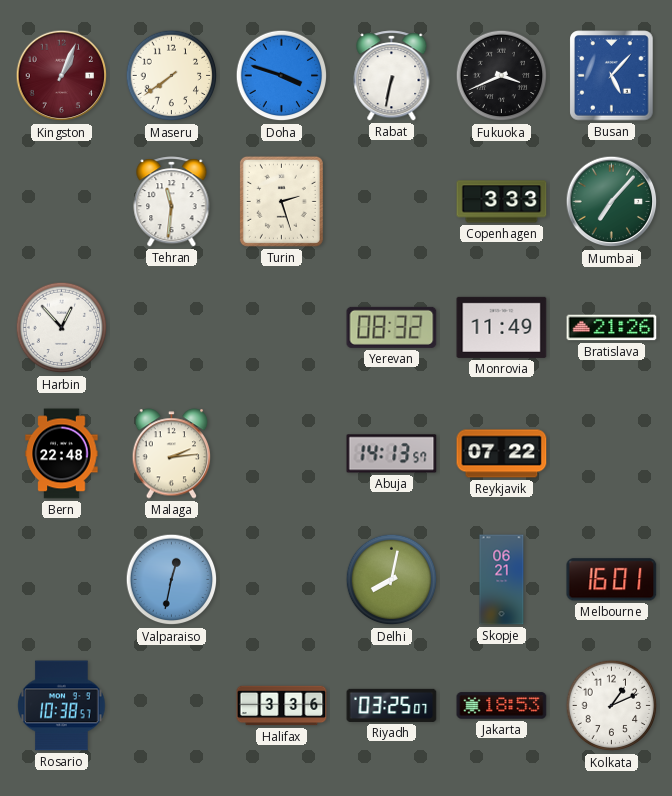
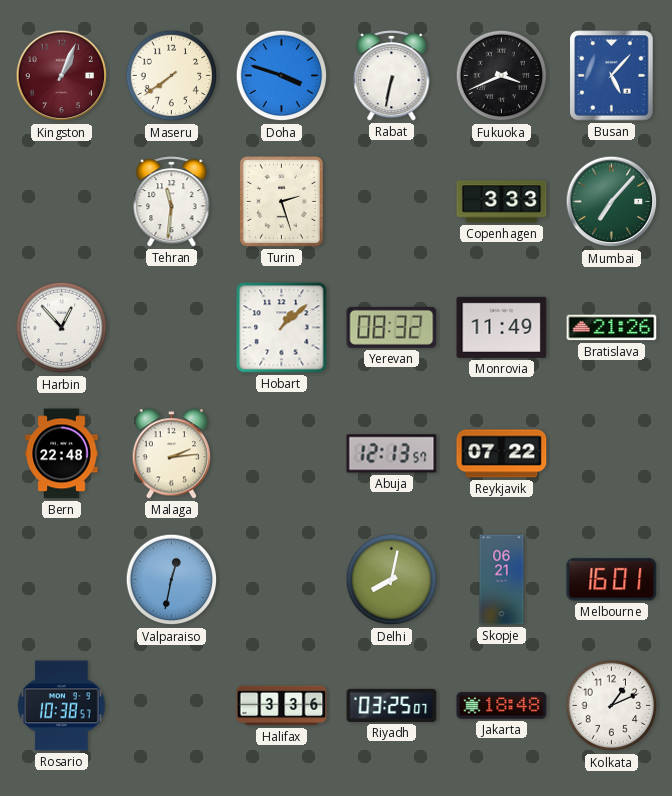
Hobart: none -> 1:08
Abuja: 14:13 -> 12:13
Jakarta: 18:53 -> 18:48
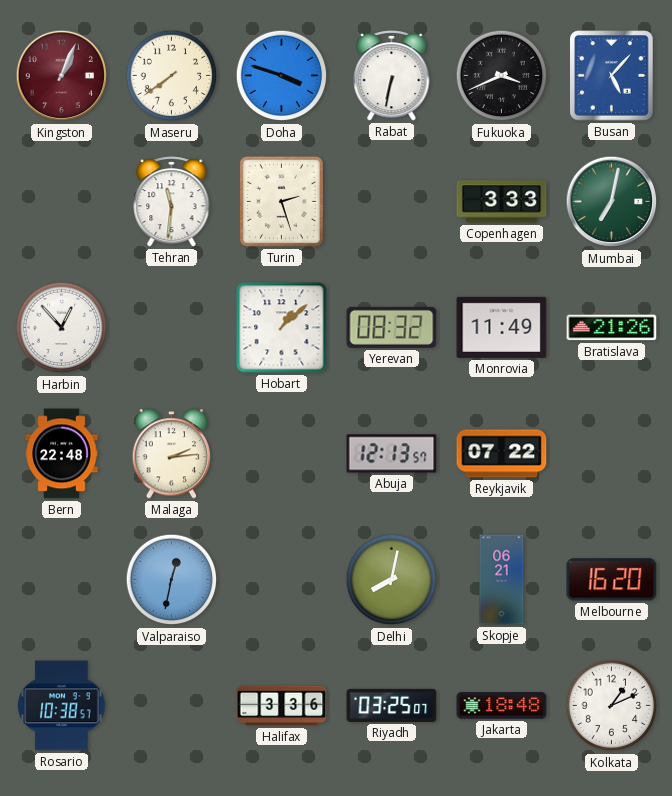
Mumbai: 7:07 -> 7:02
Melbourne: 16:01 -> 16:20
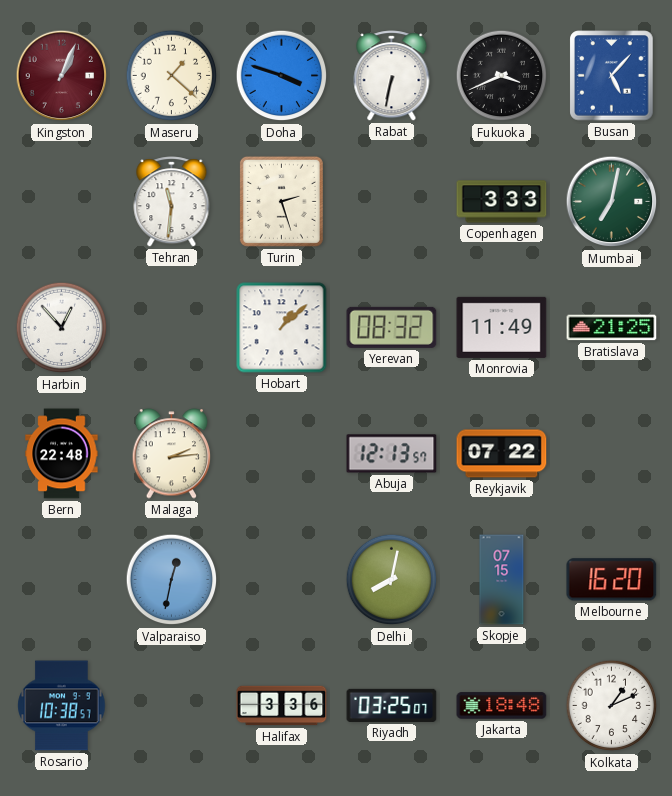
Maseru: 7:39 -> 1:22
Bratislava: 21:26 -> 21:25
Skopje: 06:21 -> 07:15
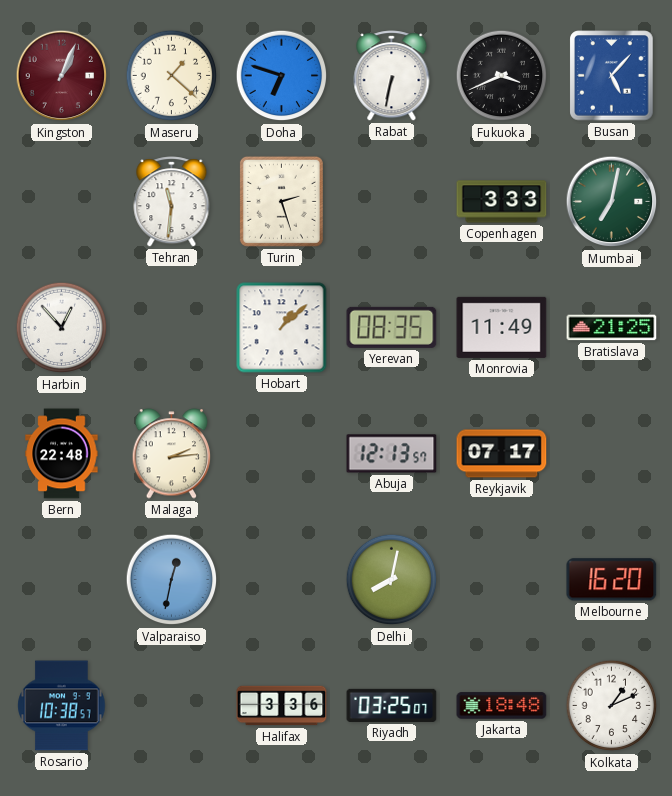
Doha: 3:48 -> 6:48
Yerevan: 08:32 -> 08:35
Reykjavik: 07:22 -> 07:17
Skopje: 07:15 -> none
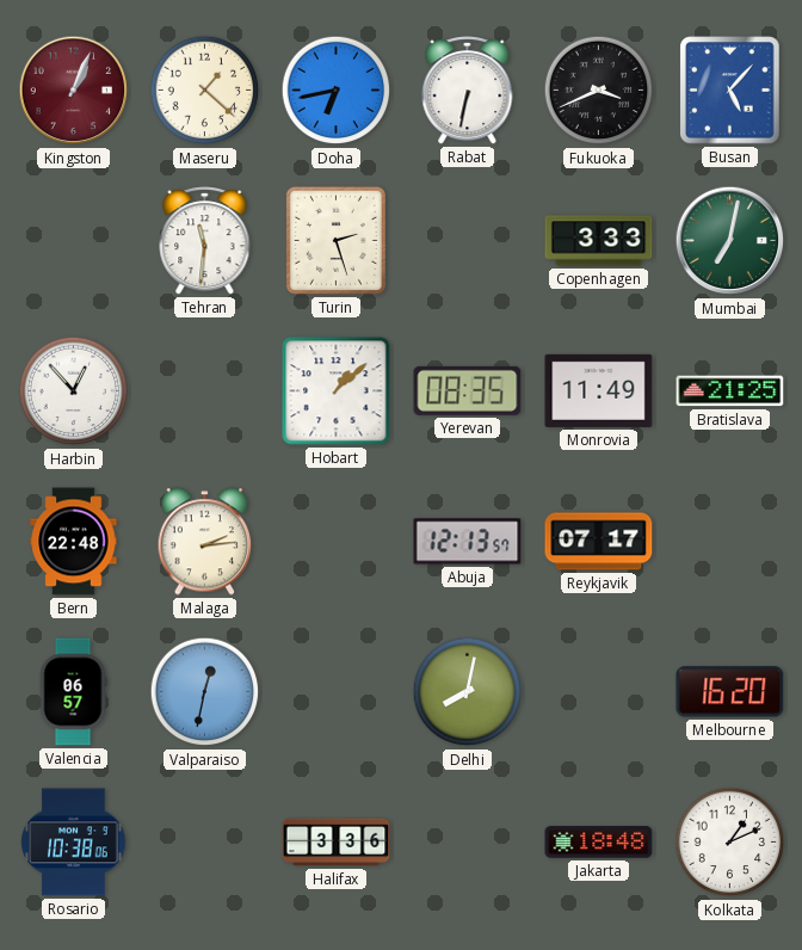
Doha: 6:48 -> 6:43
Valencia: none -> 06:57
Rosario: 10:38:57 -> 10:38:06
Riyadh: 03:25 -> none
